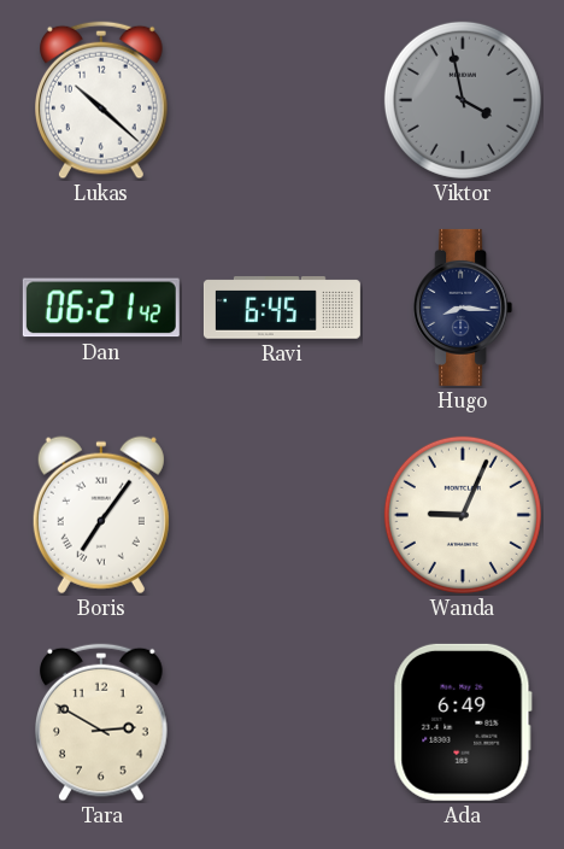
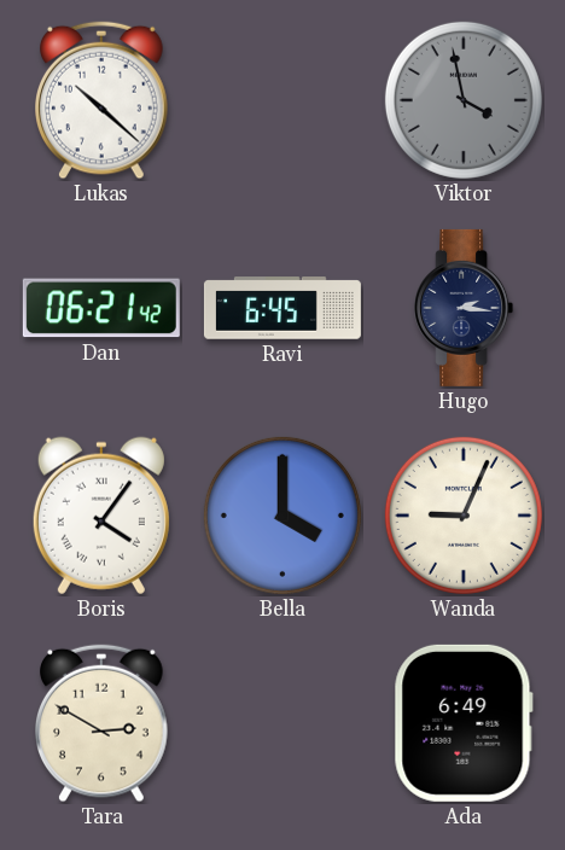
Hugo: 8:16 -> 2:16
Boris: 7:06 -> 4:06
Bella: none -> 4:00
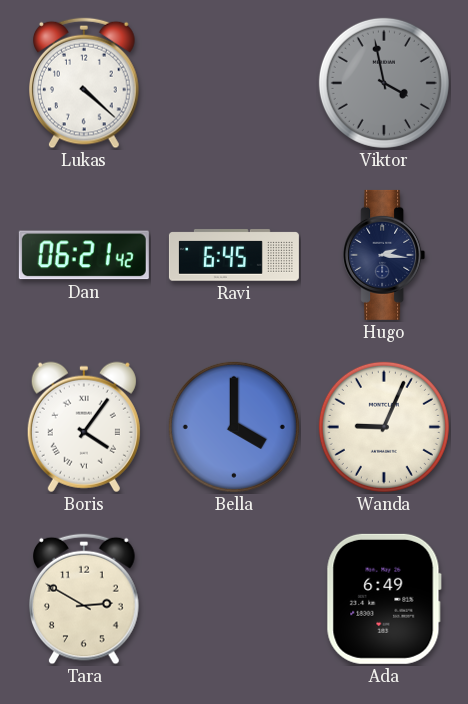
Lukas: 10:22 -> 4:22
